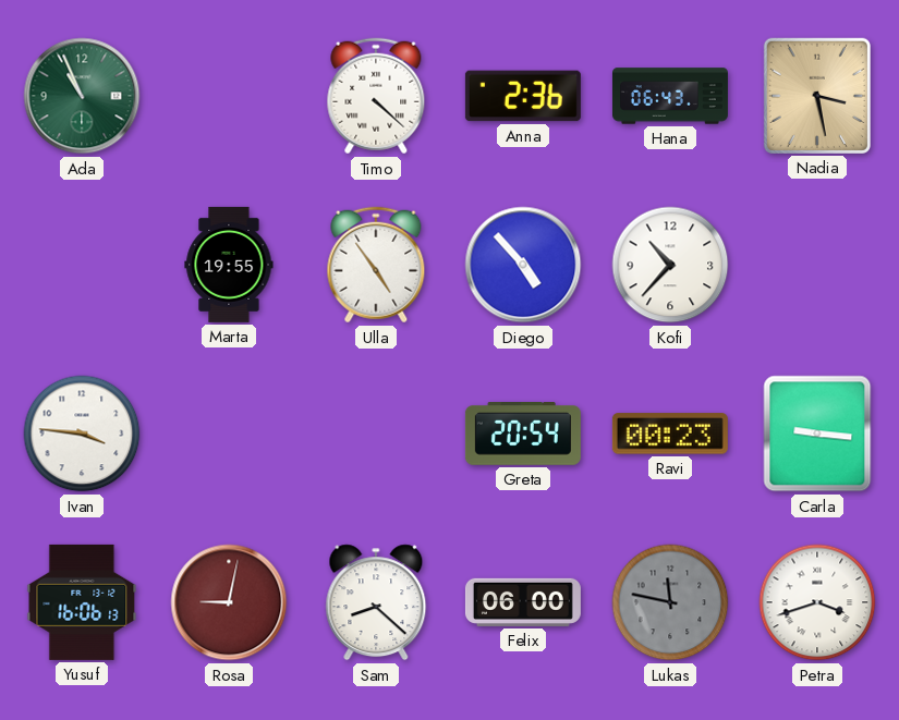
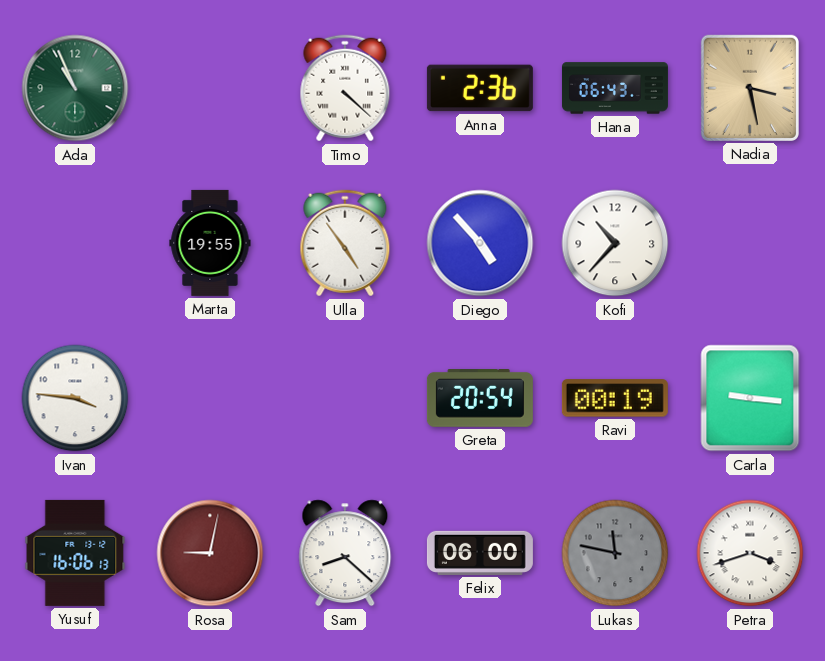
Ravi: 00:23 -> 00:19
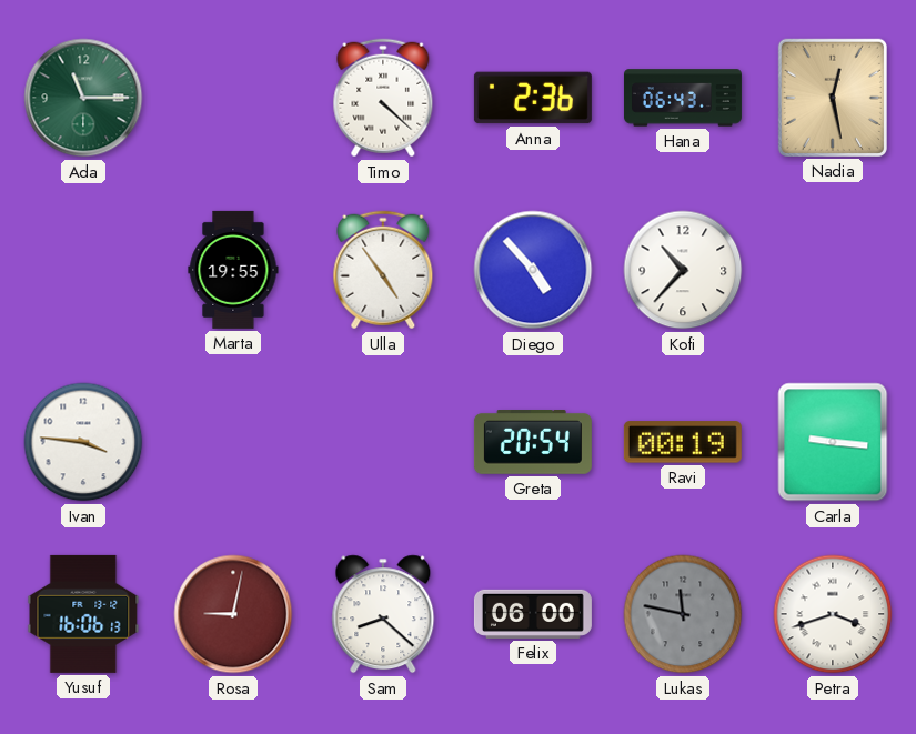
Ada: 10:56 -> 11:15
Nadia: 3:28 -> 12:28
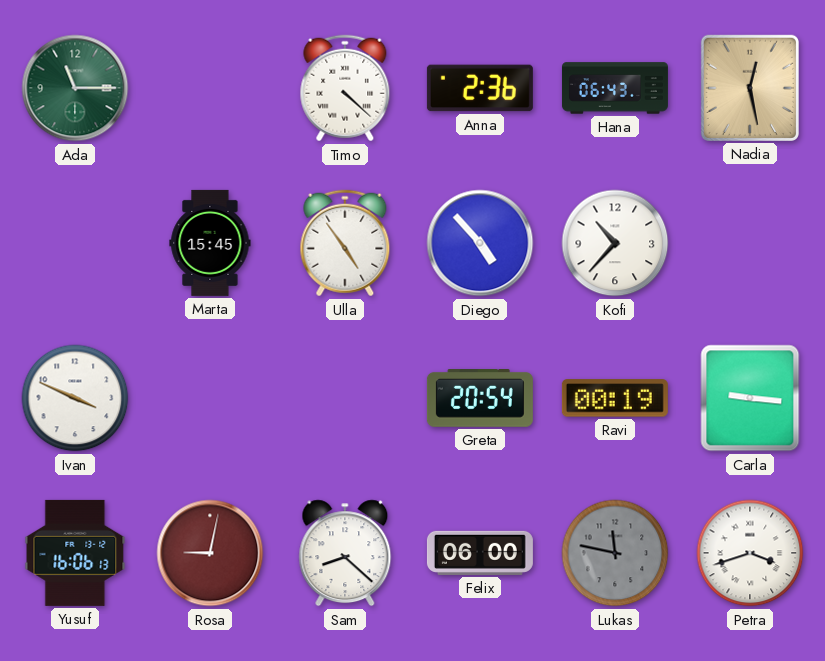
Marta: 19:55 -> 15:45
Ivan: 3:46 -> 3:49
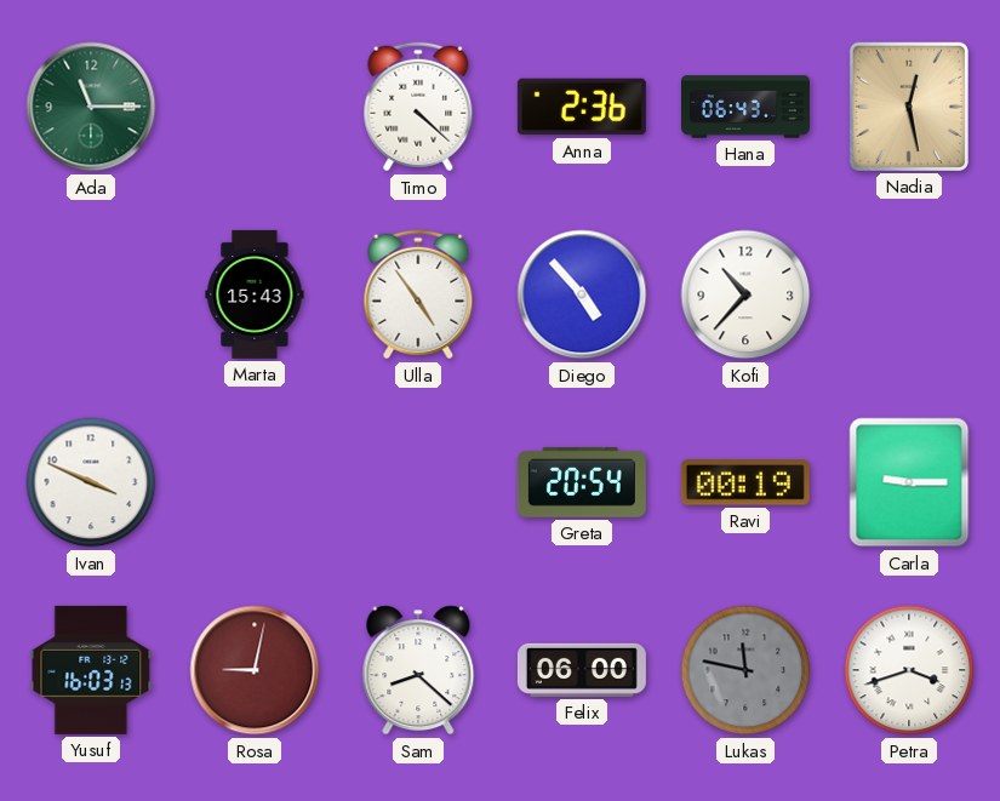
Marta: 15:45 -> 15:43
Carla: 9:16 -> 9:15
Yusuf: 16:06 -> 16:03
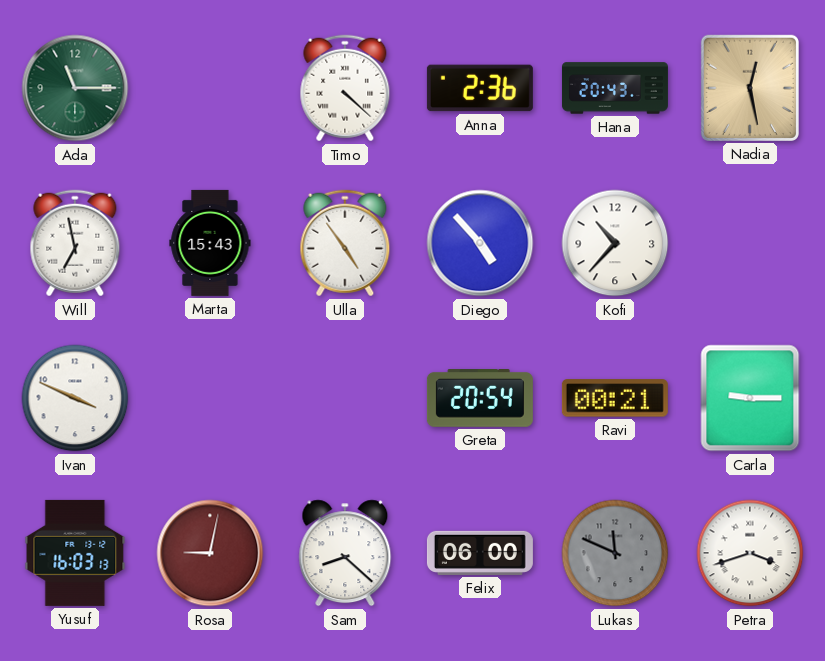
Hana: 06:43 -> 20:43
Will: none -> 6:58
Ravi: 00:19 -> 00:21
Lukas: 11:47 -> 11:49
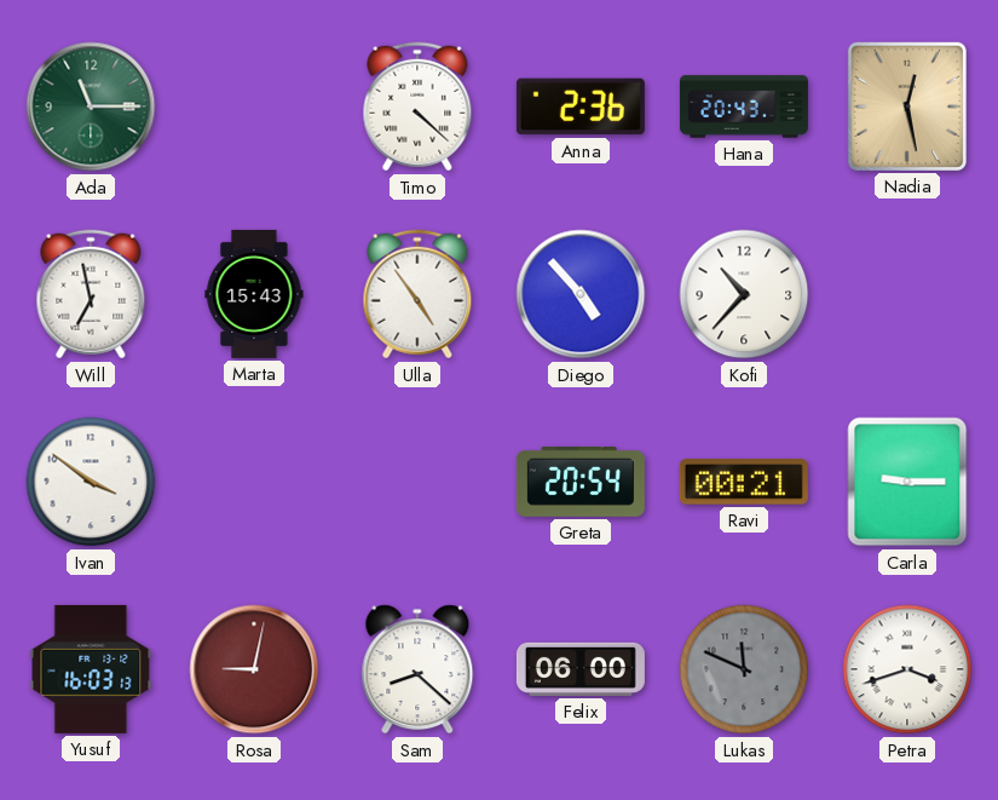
Ivan: 3:49 -> 3:51
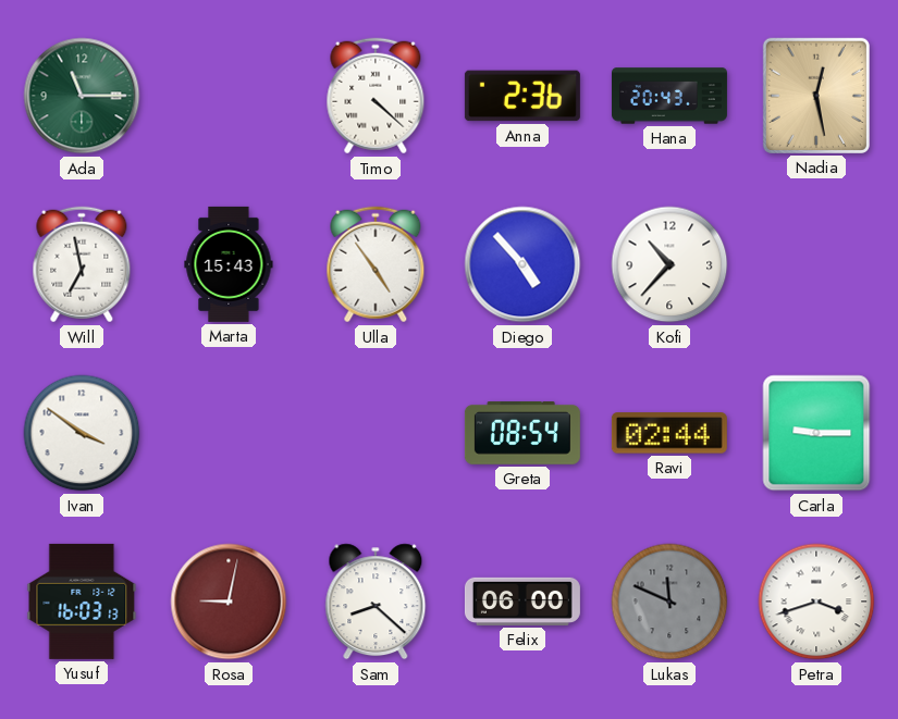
Greta: 20:54 -> 08:54
Ravi: 00:21 -> 02:44
